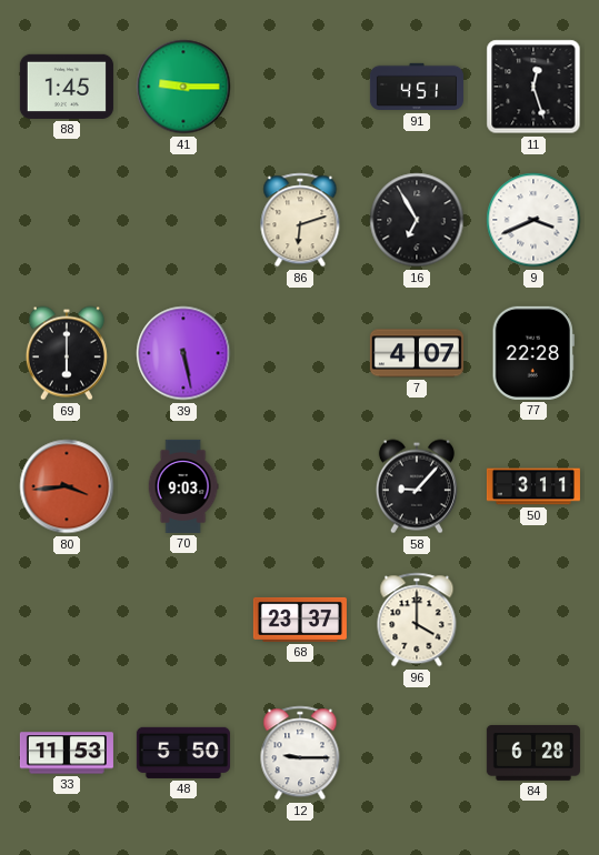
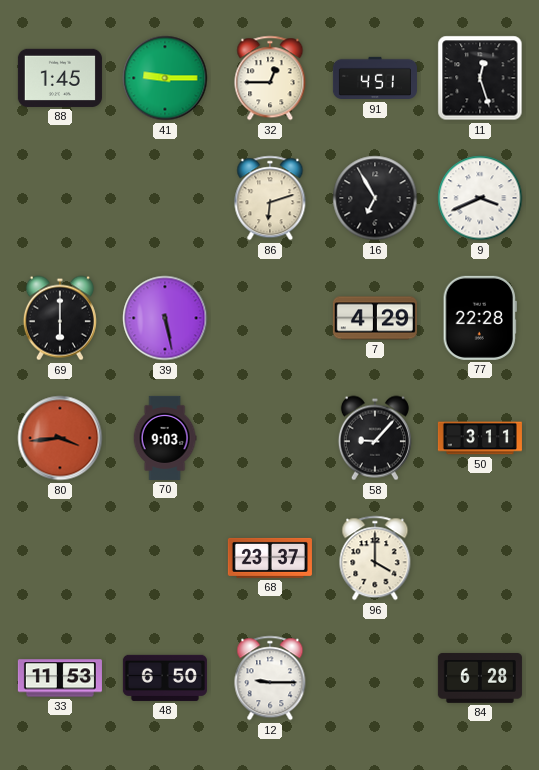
32: none -> 12:45
7: 4:07 -> 4:29
48: 5:50 -> 6:50
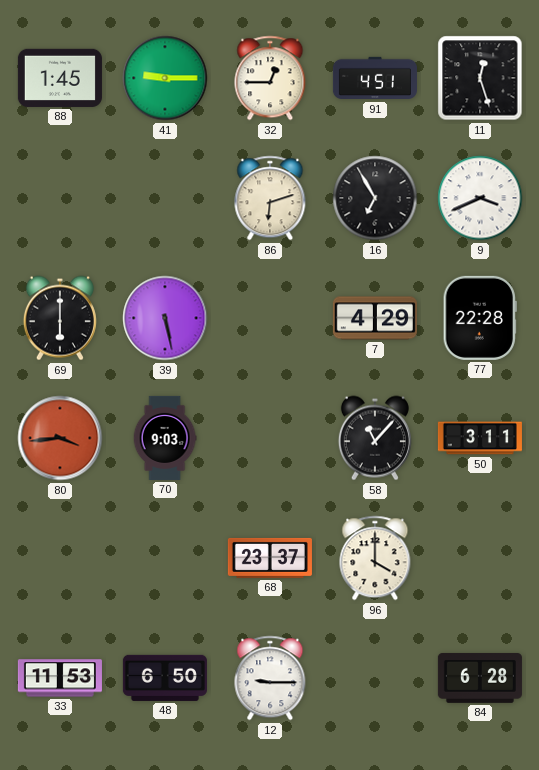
58: 9:07 -> 11:07
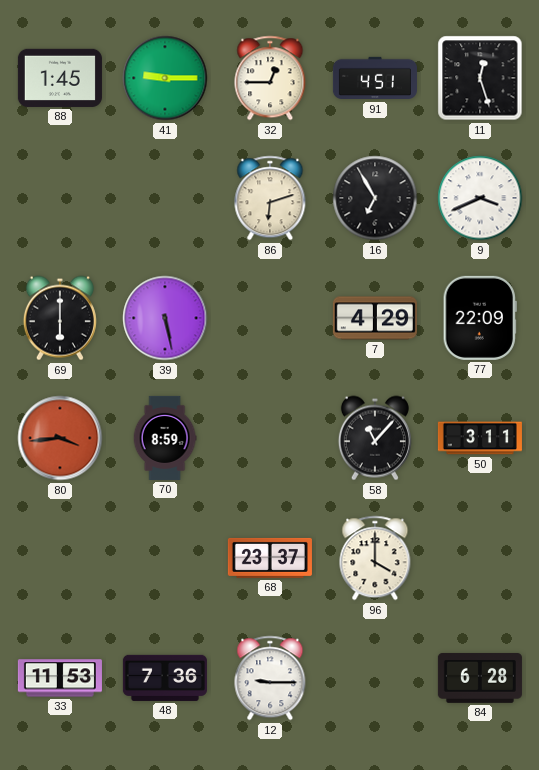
77: 22:28 -> 22:09
70: 9:03 -> 8:59
48: 6:50 -> 7:36
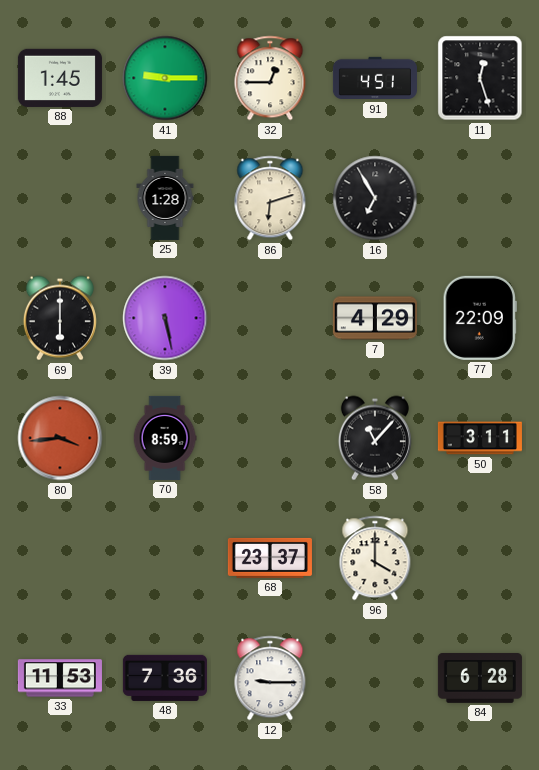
25: none -> 1:28
9: 3:41 -> none
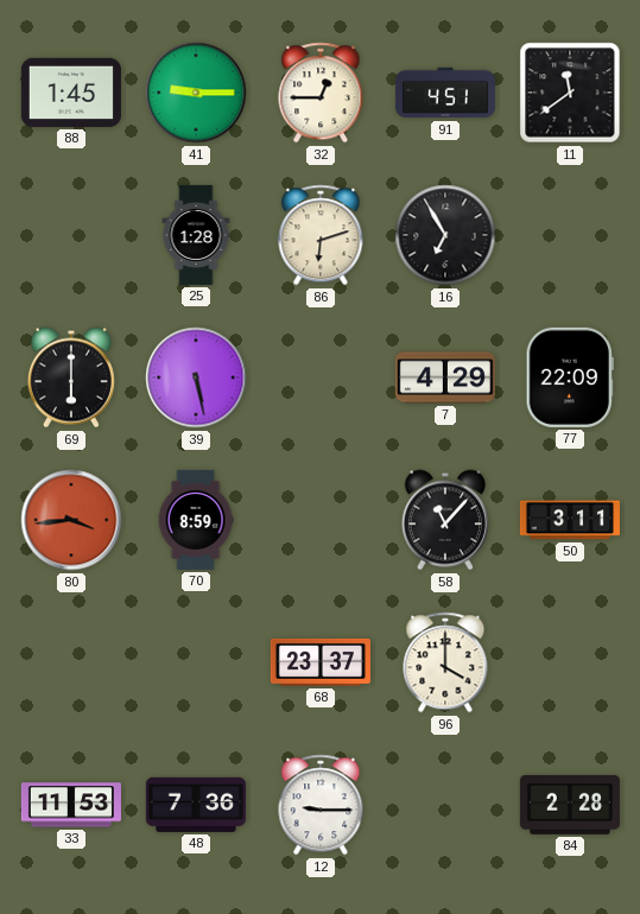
11: 12:27 -> 11:39
84: 6:28 -> 2:28
